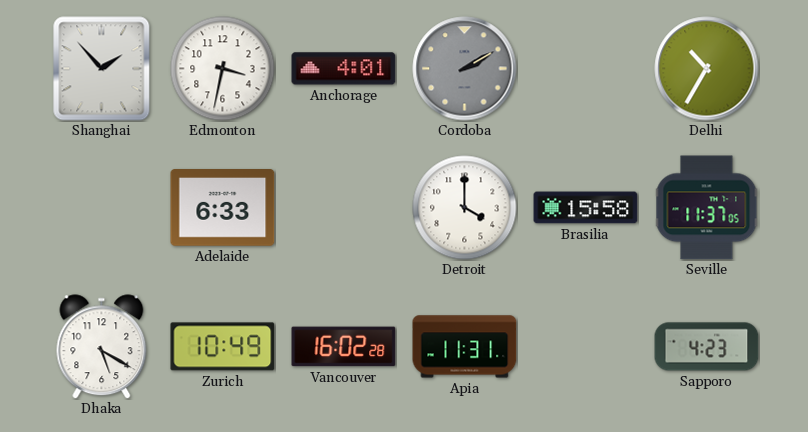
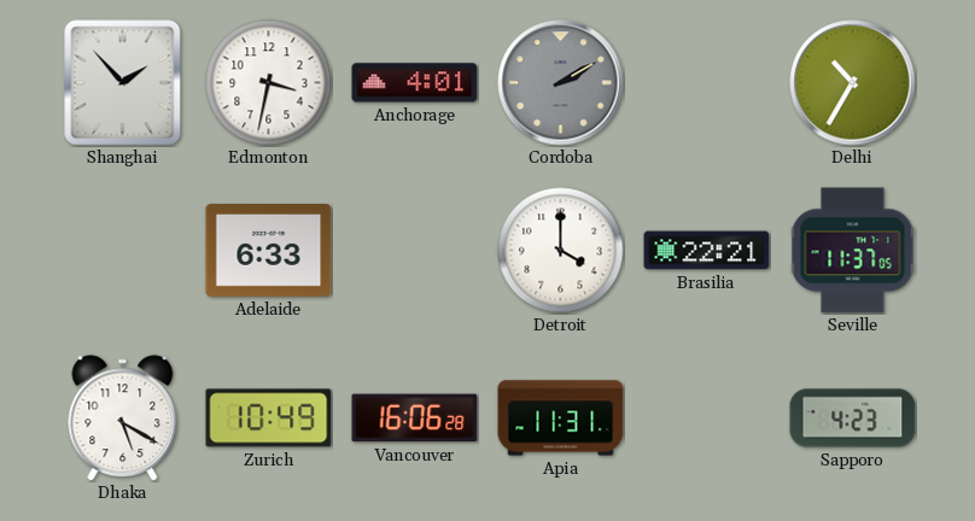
Brasilia: 15:58 -> 22:21
Vancouver: 16:02 -> 16:06
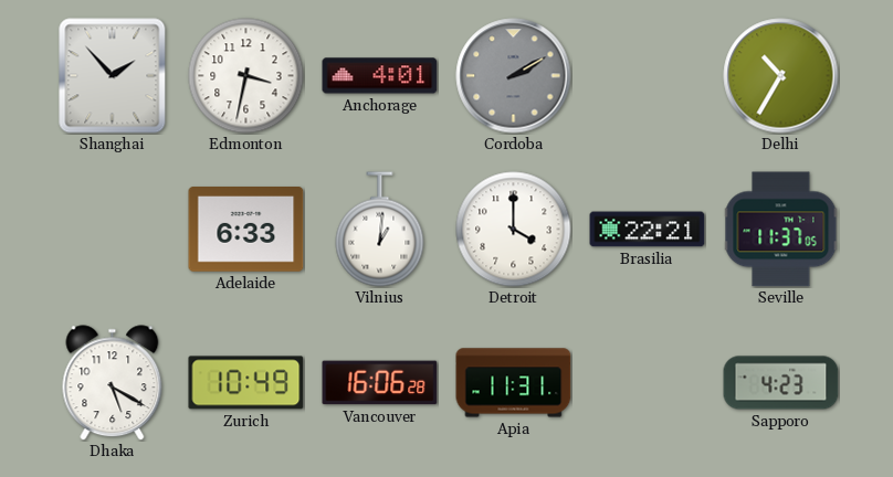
Vilnius: none -> 1:01
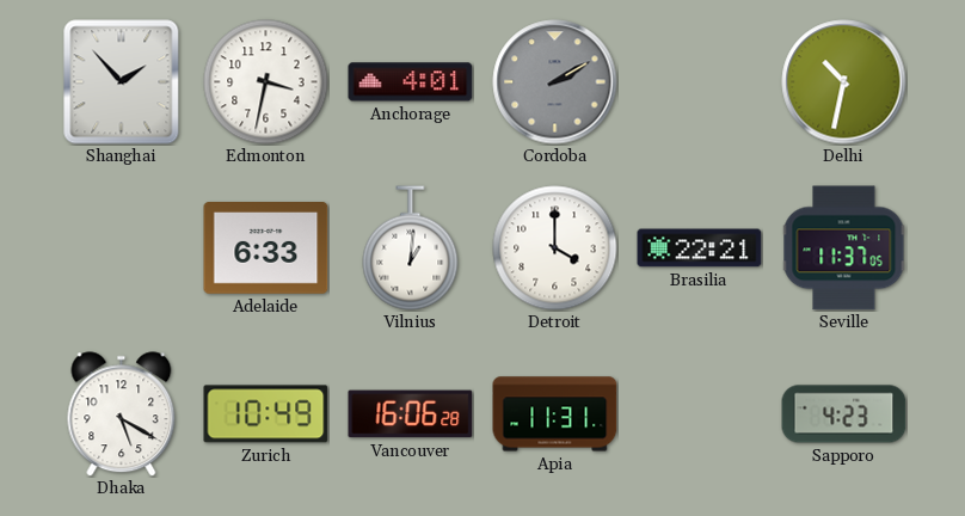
Delhi: 10:35 -> 10:32
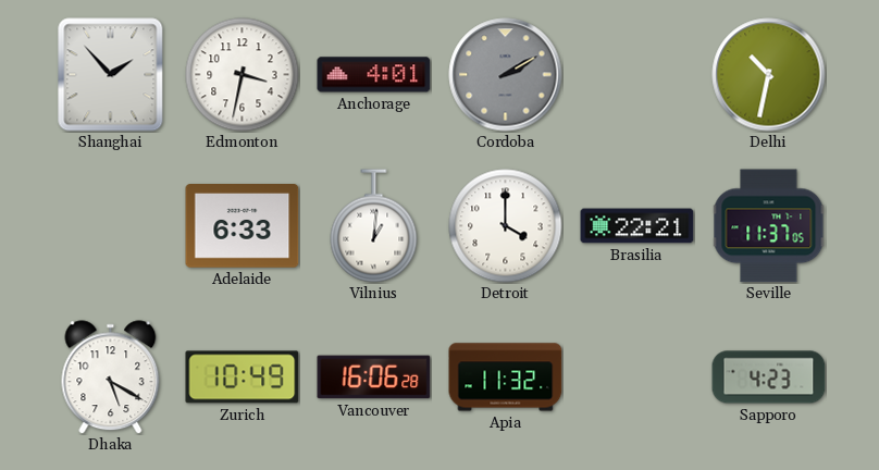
Apia: 11:31 -> 11:32
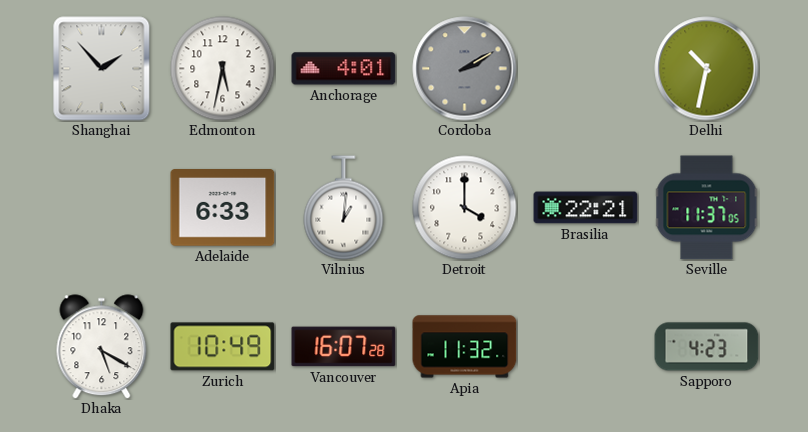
Edmonton: 3:32 -> 5:32
Vancouver: 16:06 -> 16:07
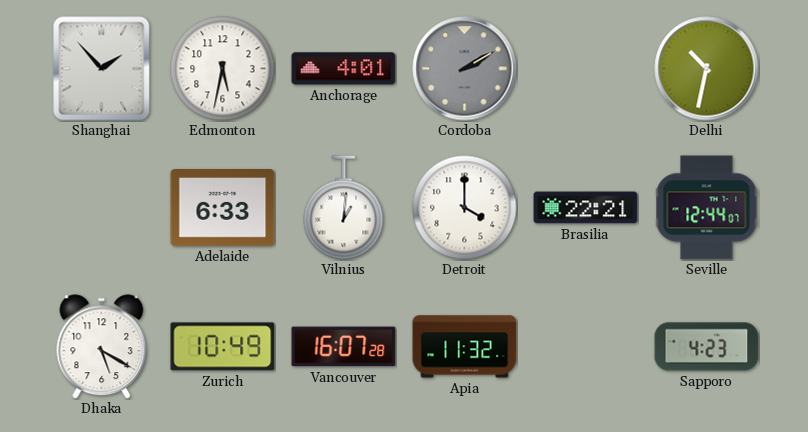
Seville: 11:37 -> 12:44
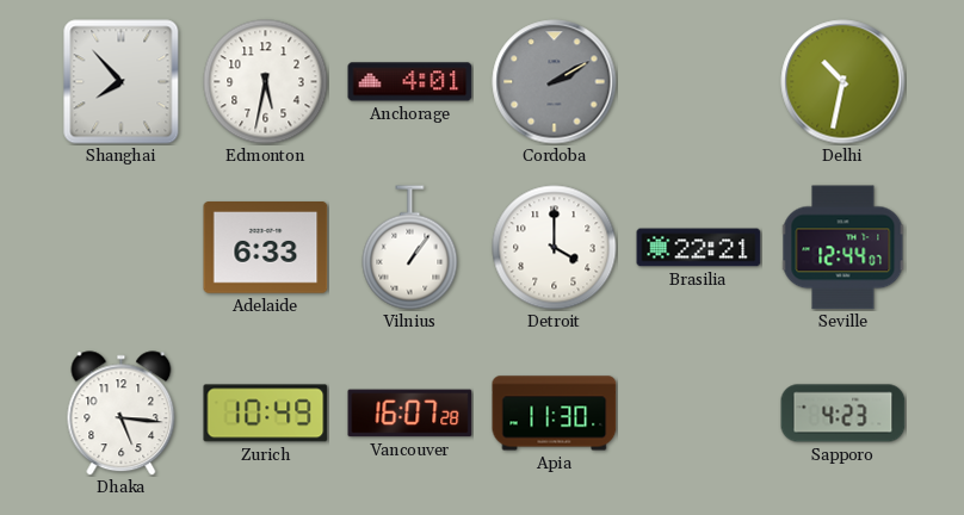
Shanghai: 1:53 -> 7:53
Vilnius: 1:01 -> 1:06
Dhaka: 5:20 -> 5:16
Apia: 11:32 -> 11:30
